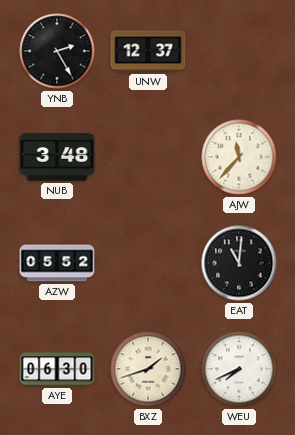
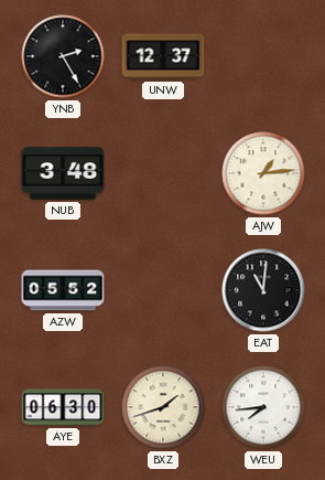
AJW: 11:37 -> 1:14
WEU: 7:41 -> 7:44
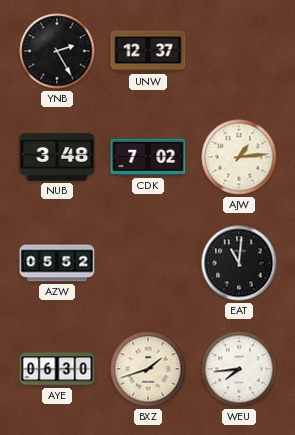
CDK: none -> 7:02
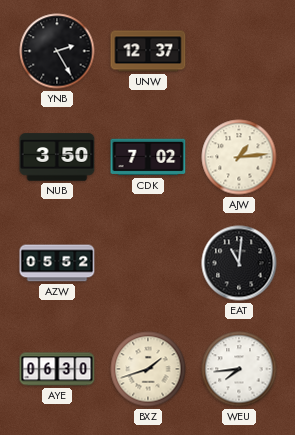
NUB: 3:48 -> 3:50
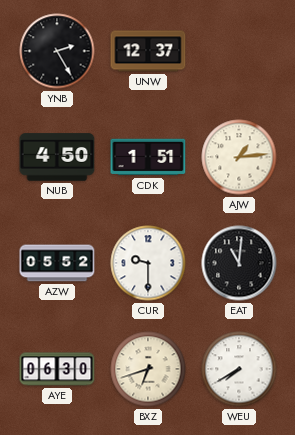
NUB: 3:50 -> 4:50
CDK: 7:02 -> 1:51
CUR: none -> 9:30
BXZ: 1:42 -> 6:42
WEU: 7:44 -> 7:40
